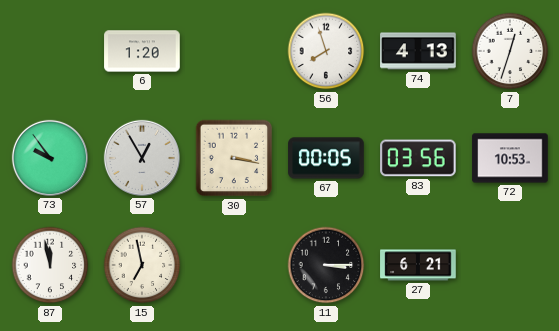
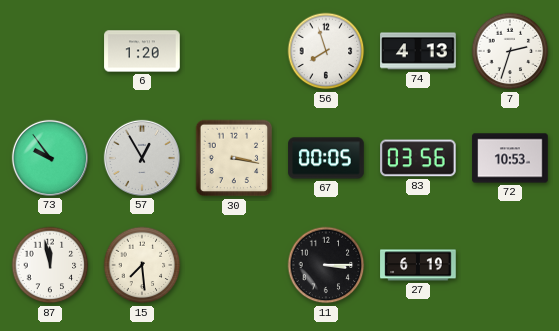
7: 12:33 -> 2:33
15: 6:58 -> 7:29
27: 6:21 -> 6:19
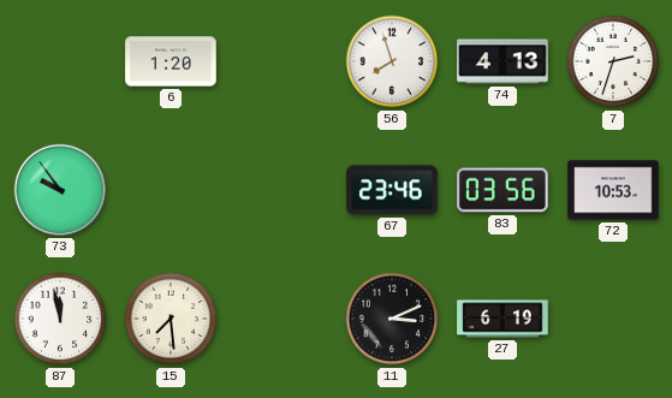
57: 12:55 -> none
30: 3:17 -> none
67: 00:05 -> 23:46
11: 3:15 -> 3:11
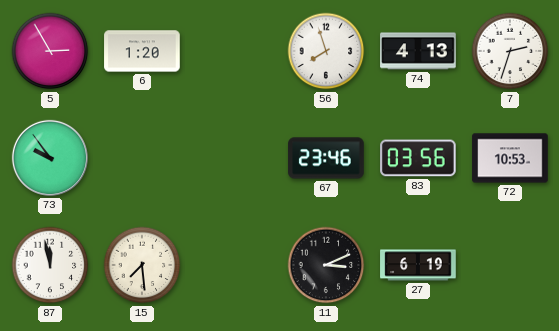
5: none -> 2:55
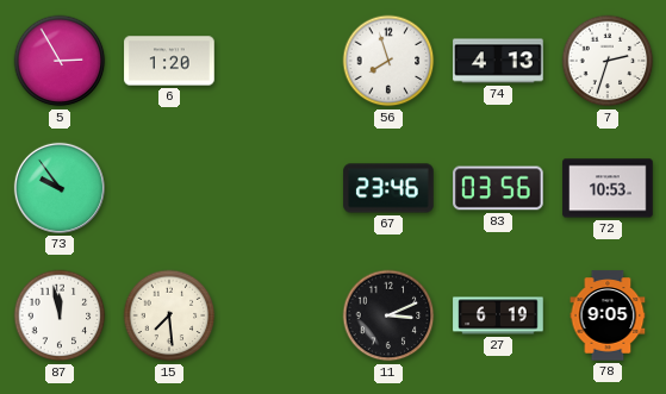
78: none -> 9:05
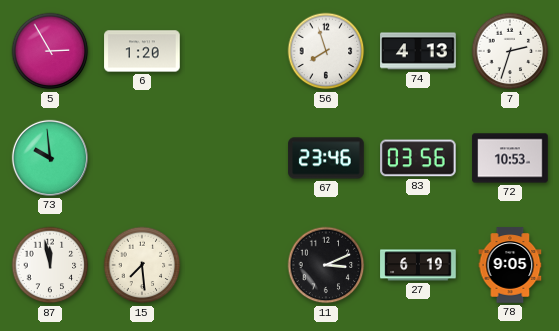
73: 9:54 -> 9:59
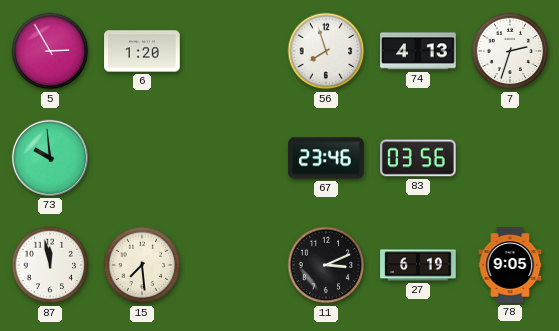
72: 10:53 -> none
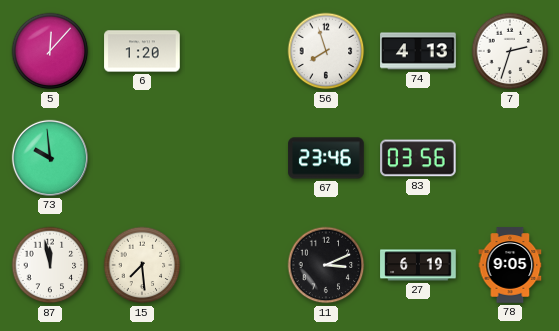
5: 2:55 -> 12:07
